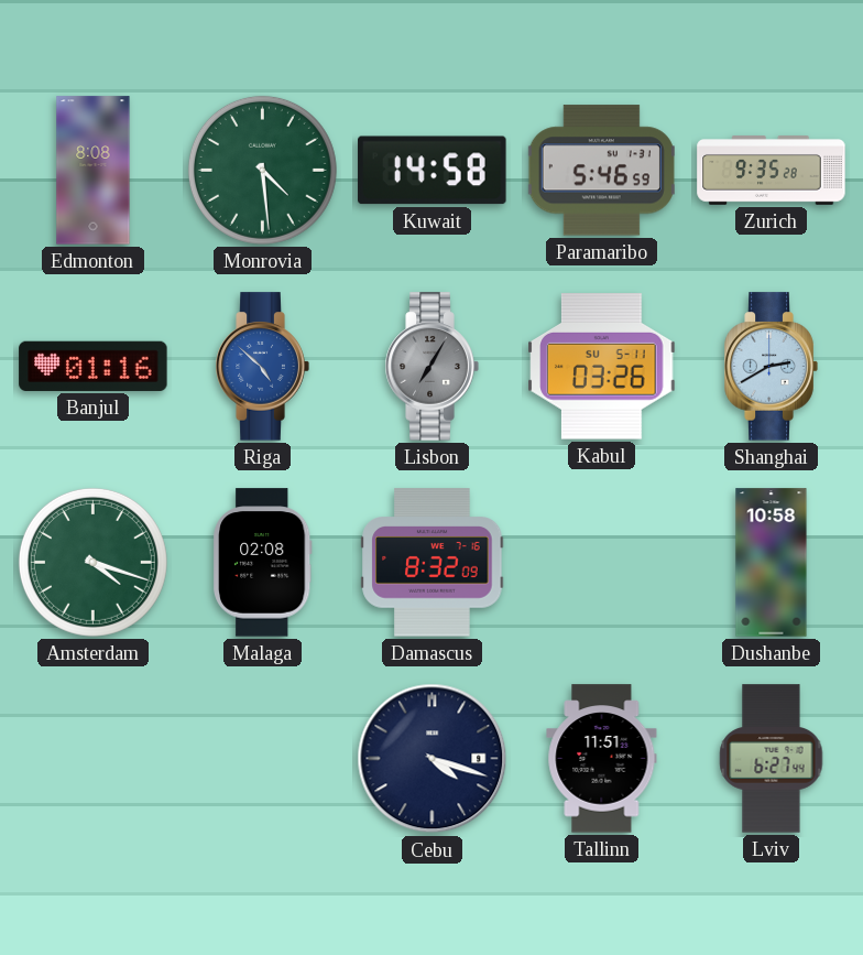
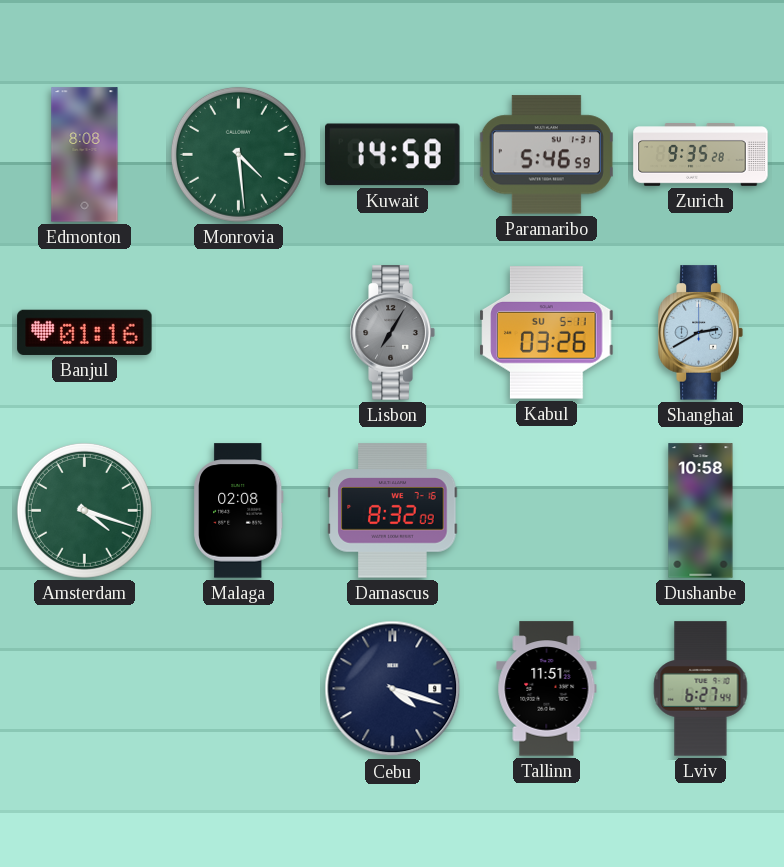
Riga: 4:52 -> none
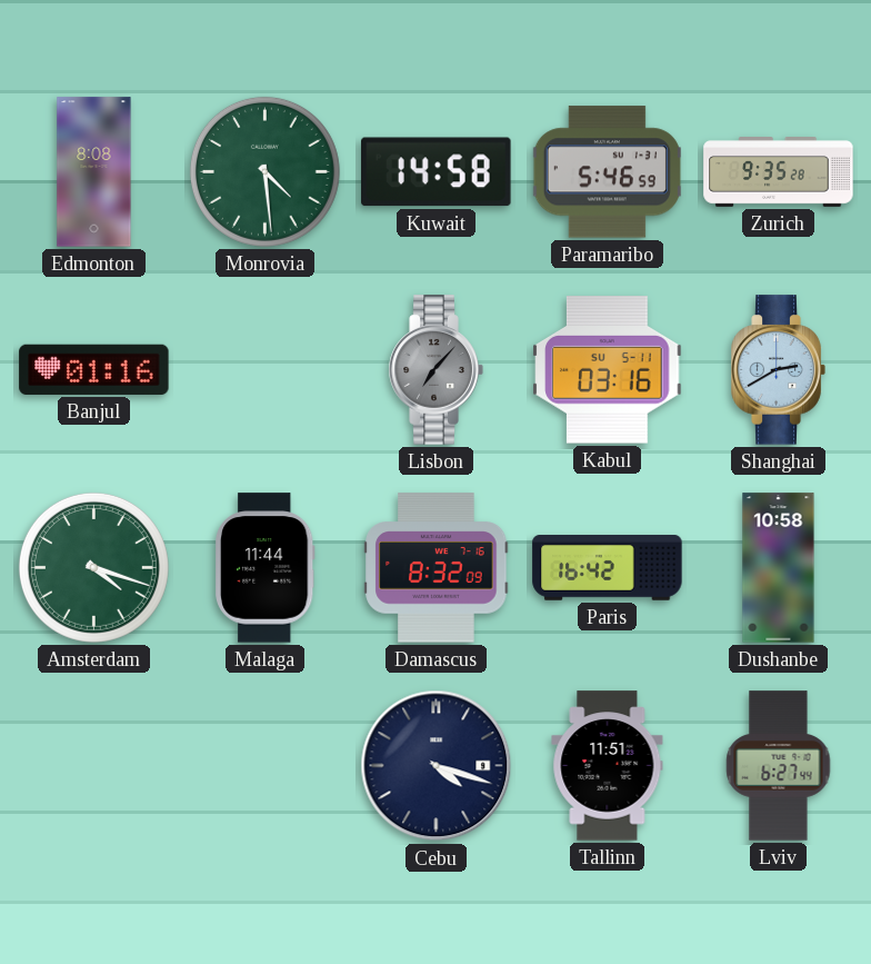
Lisbon: 7:05 -> 7:07
Kabul: 03:26 -> 03:16
Malaga: 02:08 -> 11:44
Paris: none -> 16:42
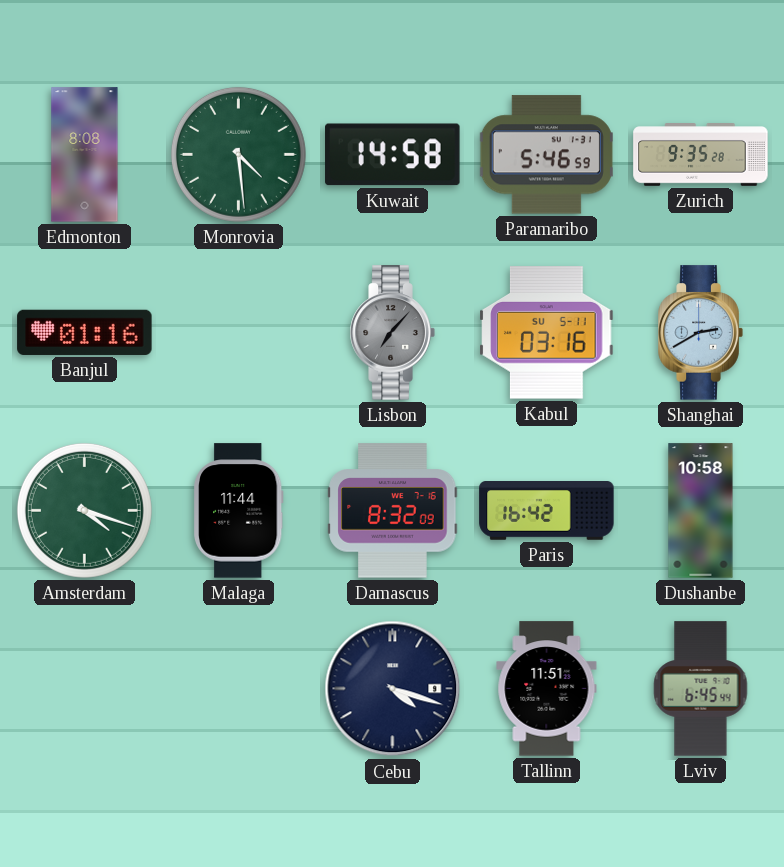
Lviv: 6:27 -> 6:45
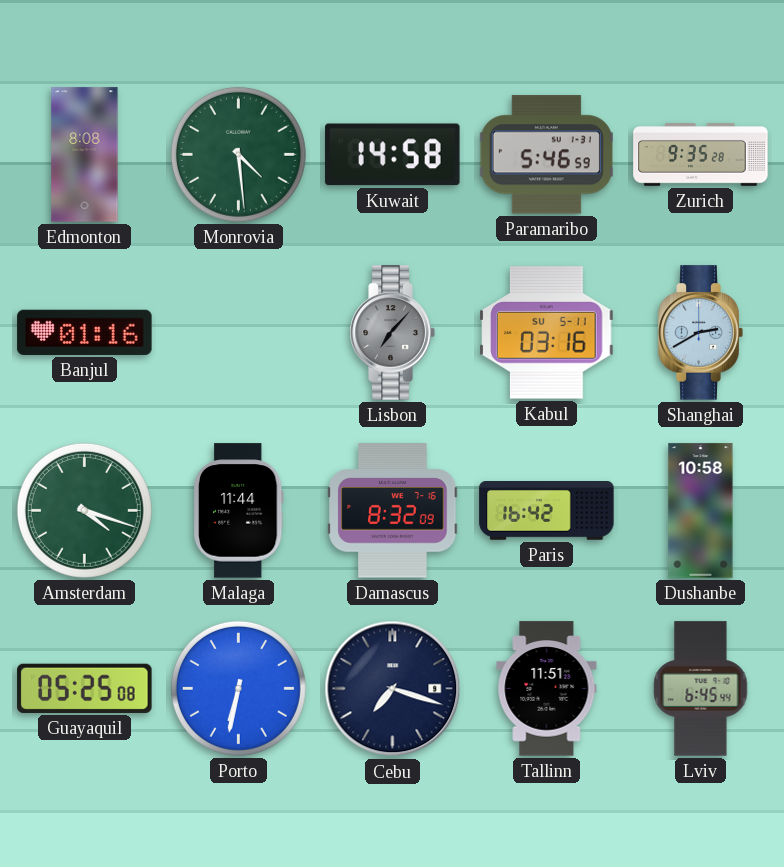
Guayaquil: none -> 05:25
Porto: none -> 6:32
Cebu: 4:18 -> 7:18
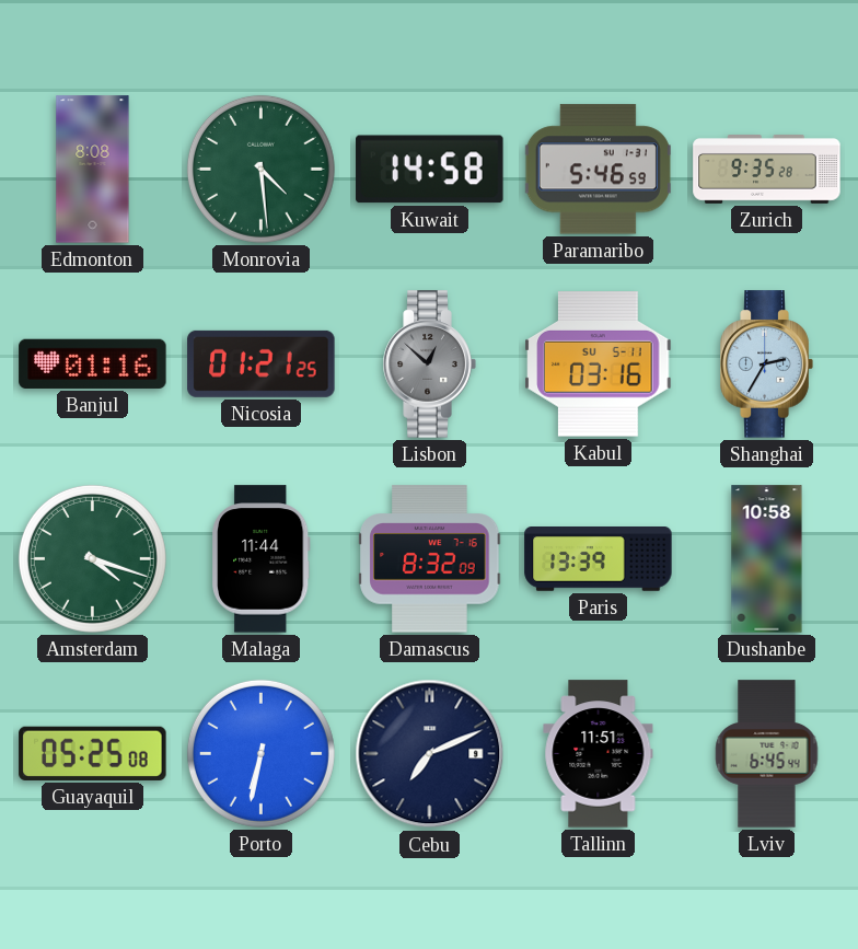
Nicosia: none -> 01:21
Lisbon: 7:07 -> 12:52
Shanghai: 2:40 -> 2:35
Paris: 16:42 -> 13:39
Cebu: 7:18 -> 7:11
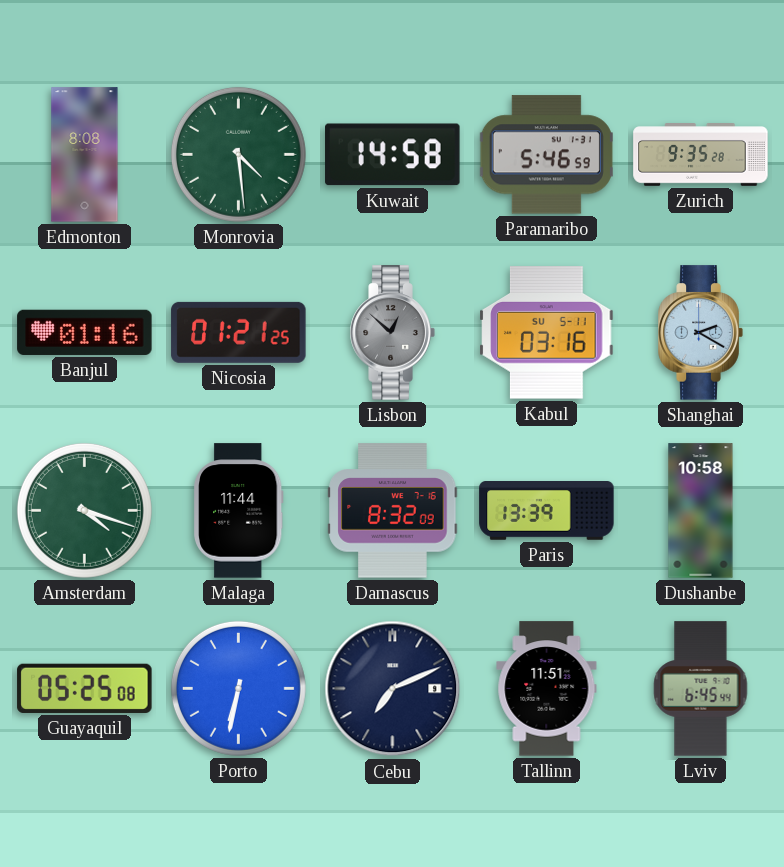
Shanghai: 2:35 -> 2:20
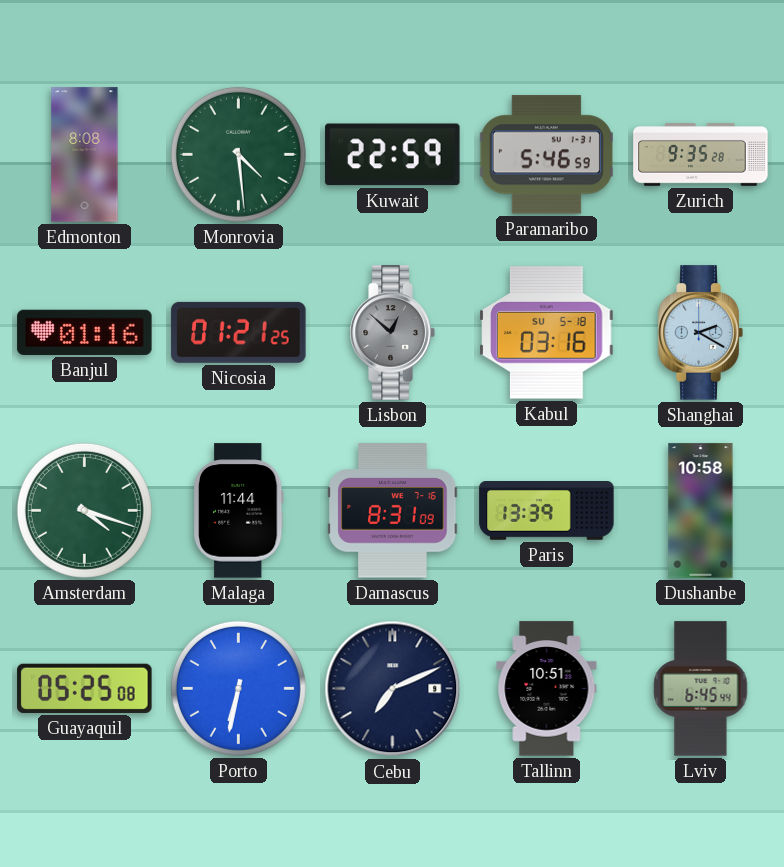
Kuwait: 14:58 -> 22:59
Kabul date: SU 5-11 -> SU 5-18
Damascus: 8:32 -> 8:31
Tallinn: 11:51 -> 10:51
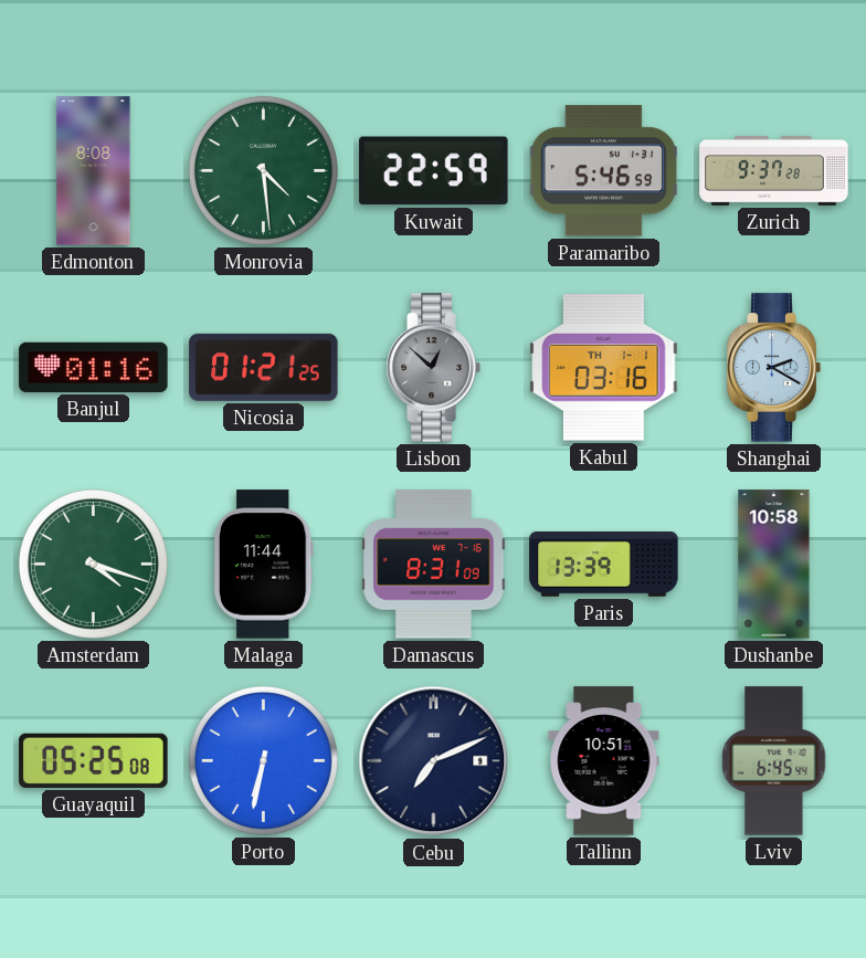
Zurich: 9:35 -> 9:37
Kabul date: SU 5-18 -> TH 1-1
